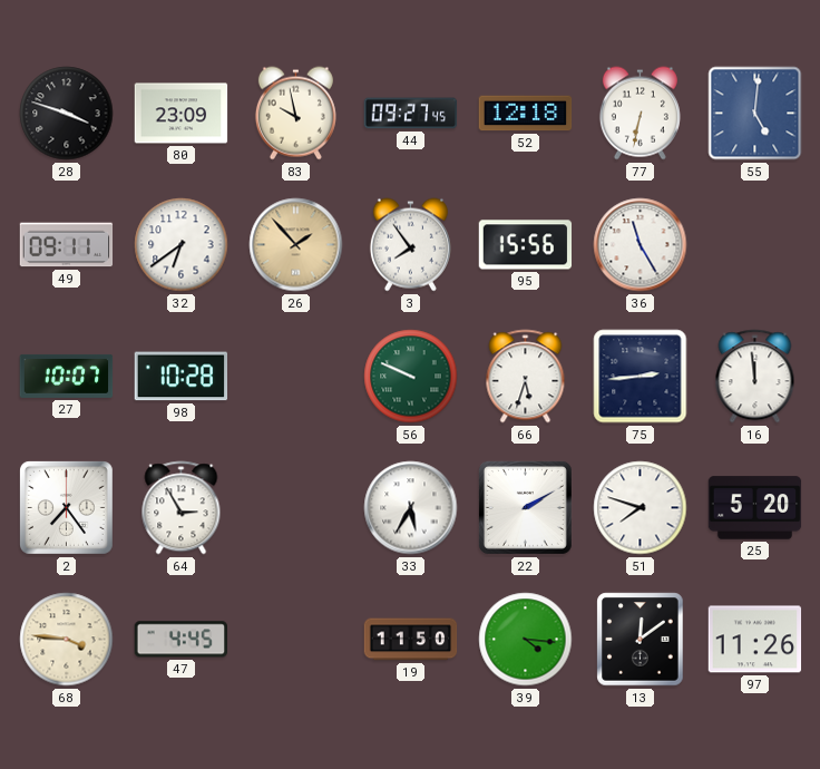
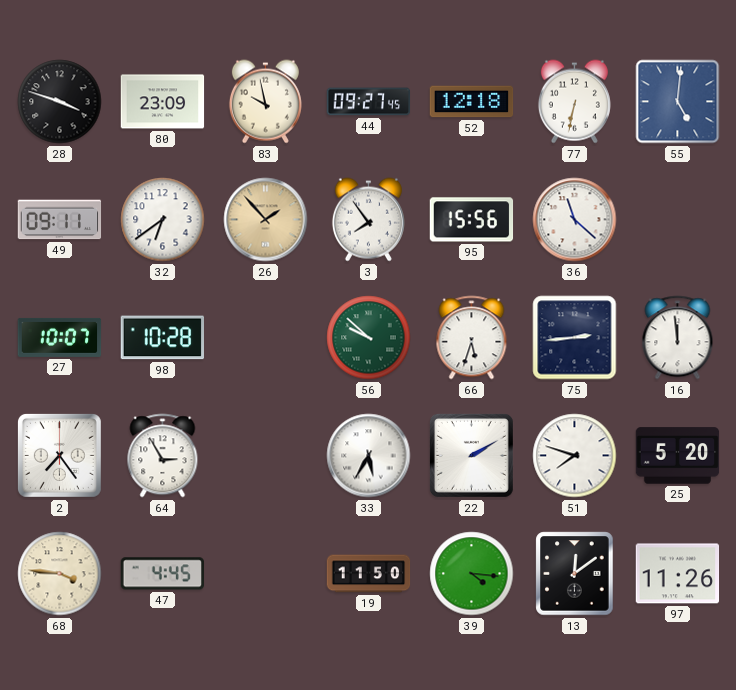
36: 11:25 -> 11:22
56: 9:49 -> 9:52
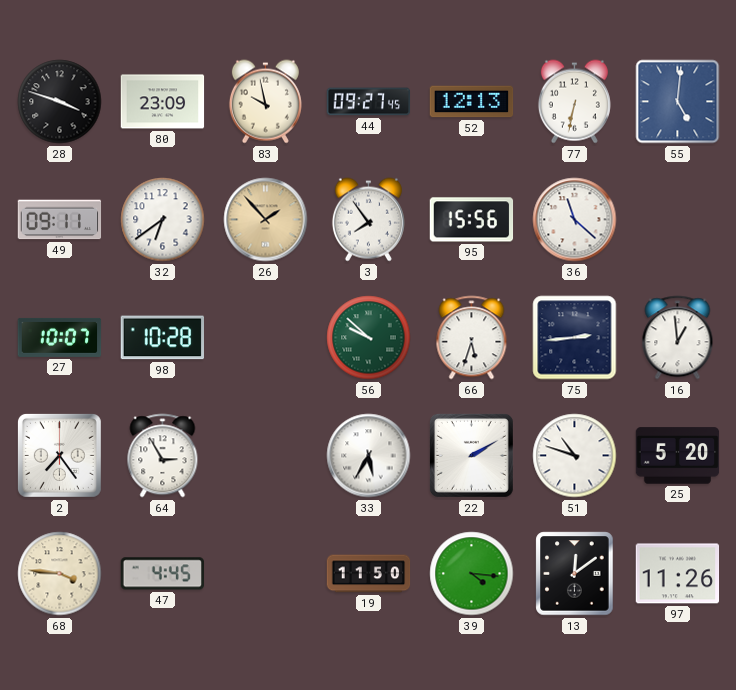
52: 12:18 -> 12:13
16: 11:59 -> 12:59
51: 7:48 -> 10:48
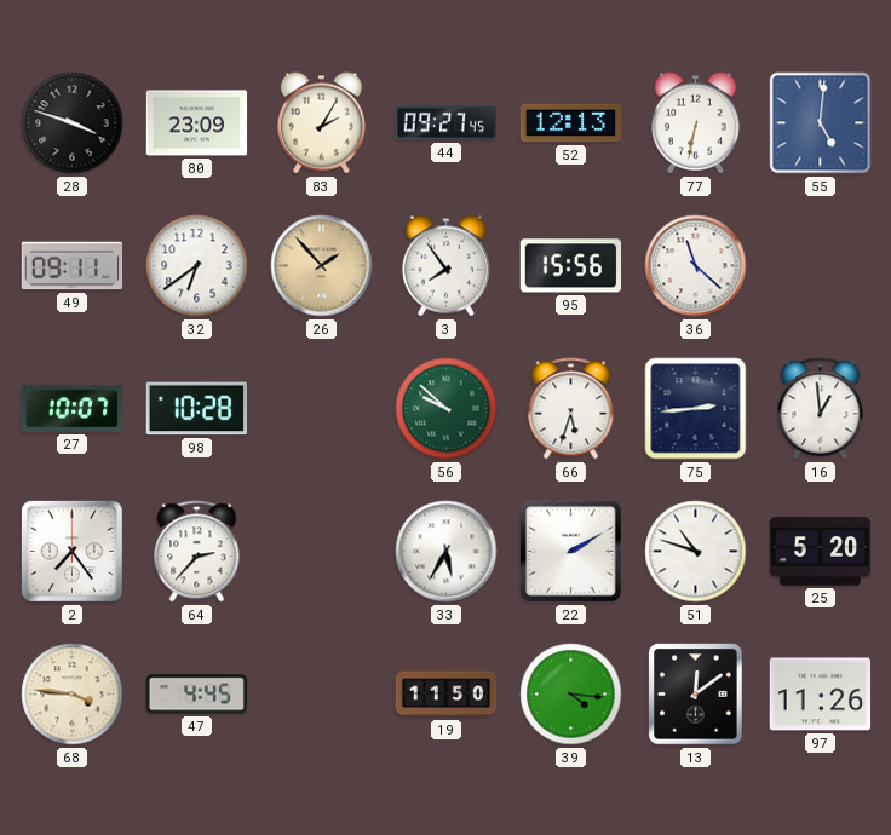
83: 9:58 -> 2:05
64: 2:55 -> 2:37
